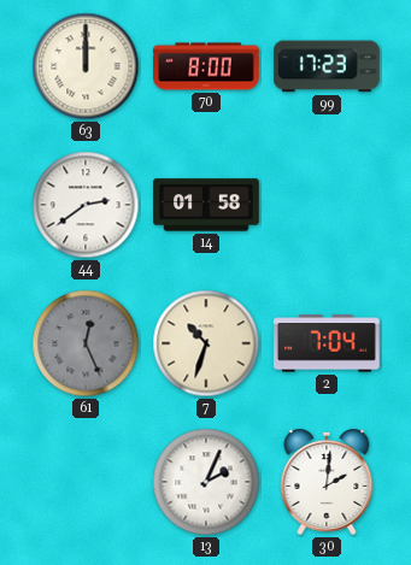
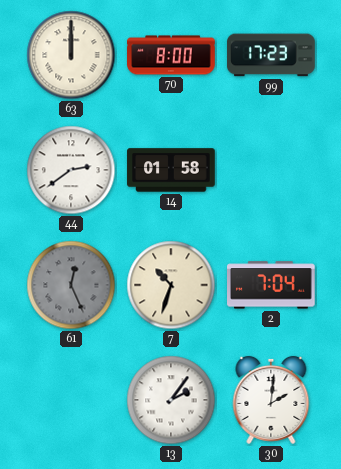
13: 2:04 -> 2:06
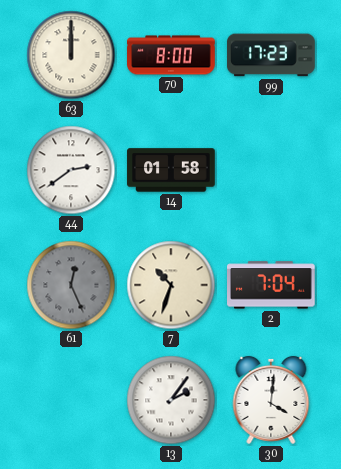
30: 2:01 -> 4:01
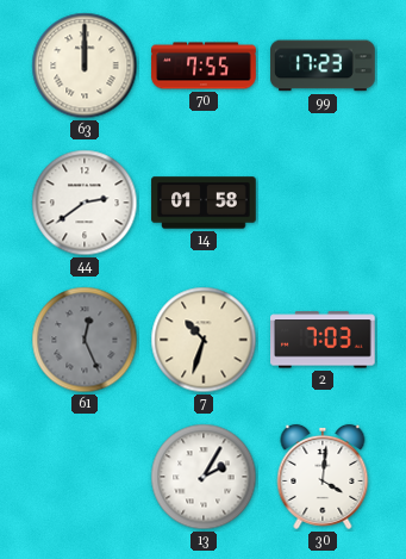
70: 8:00 -> 7:55
2: 7:04 -> 7:03
13: 2:06 -> 2:05
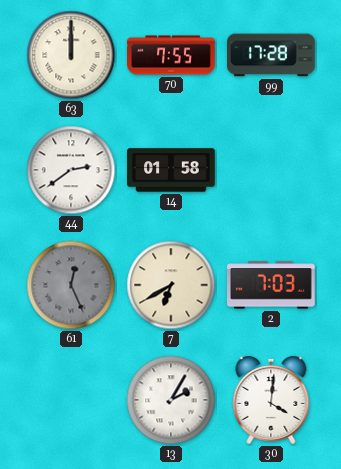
99: 17:23 -> 17:28
7: 10:33 -> 6:40
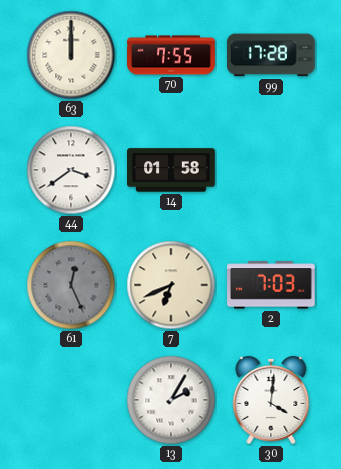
44: 2:39 -> 3:39
7: 6:40 -> 6:41
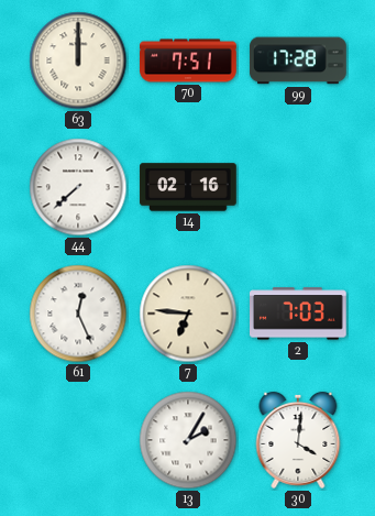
70: 7:55 -> 7:51
44: 3:39 -> 7:38
14: 01:58 -> 02:16
61 dial: grey -> white
7: 6:41 -> 6:46
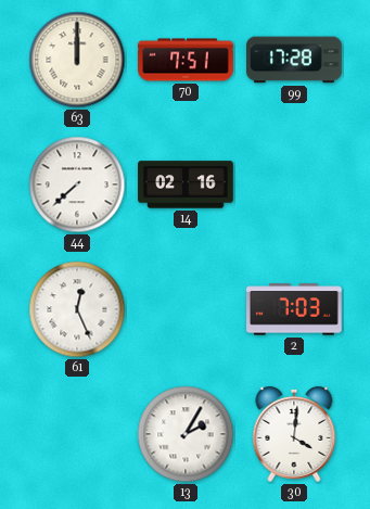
7: 6:46 -> none
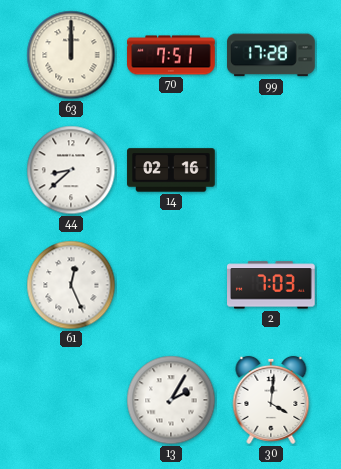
44: 7:38 -> 8:38
